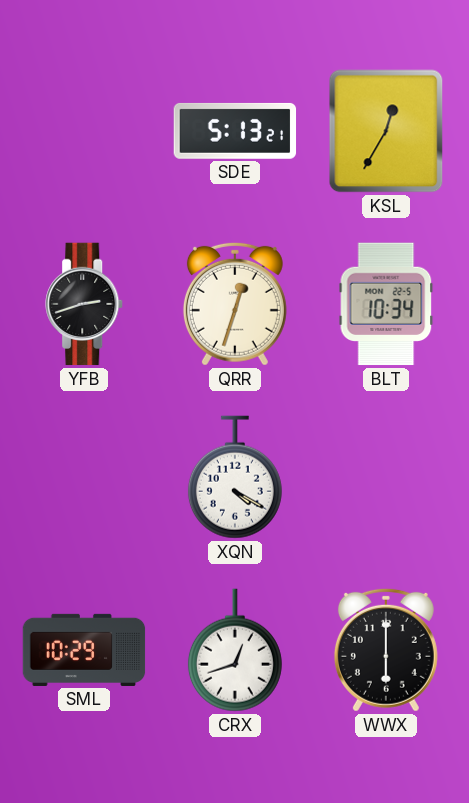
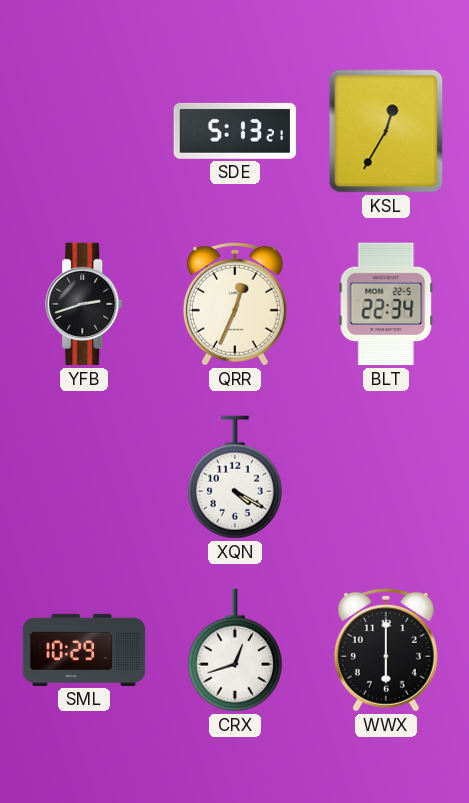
QRR: 12:33 -> 12:34
BLT: 10:34 -> 22:34
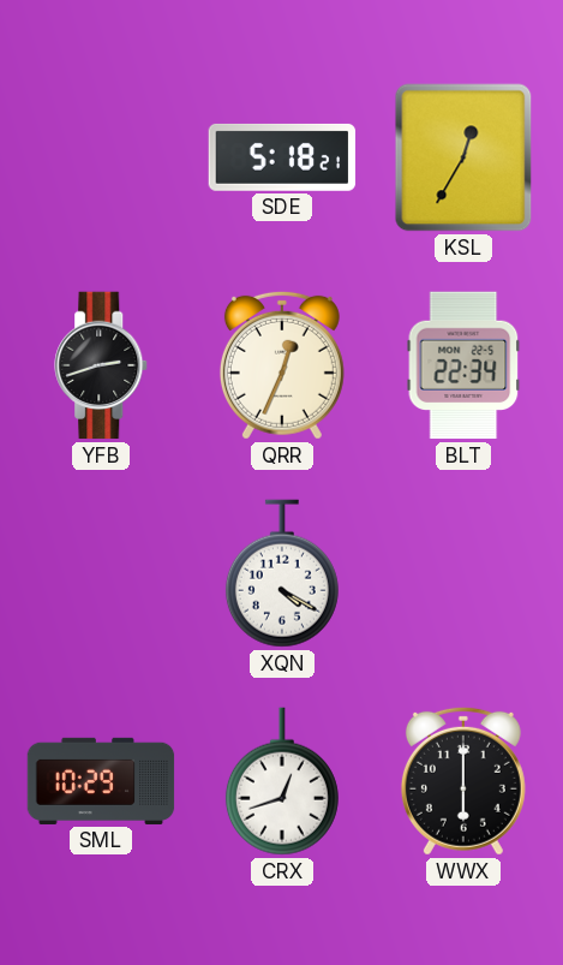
SDE: 5:13 -> 5:18
